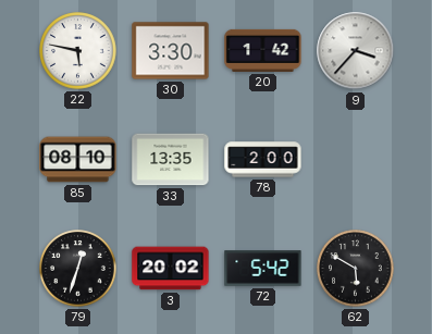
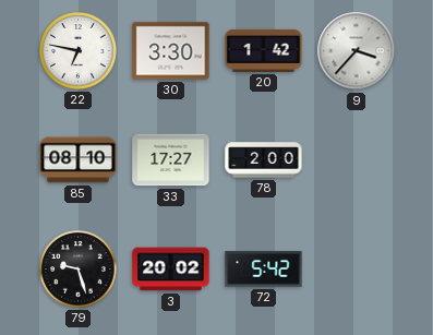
22: 5:47 -> 6:47
33: 13:35 -> 17:27
79: 12:33 -> 9:27
62: 5:50 -> none
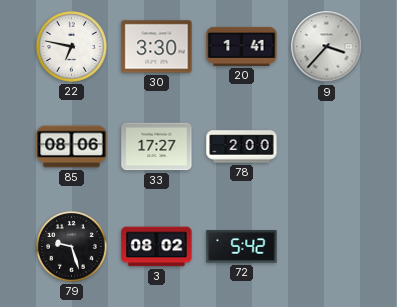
20: 1:42 -> 1:41
85: 08:10 -> 08:06
3: 20:02 -> 08:02
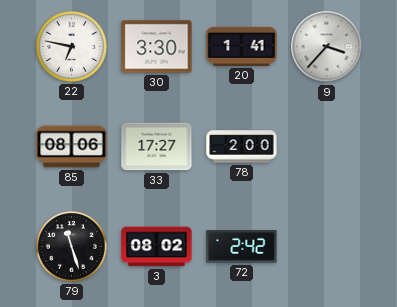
79: 9:27 -> 11:27
72: 5:42 -> 2:42
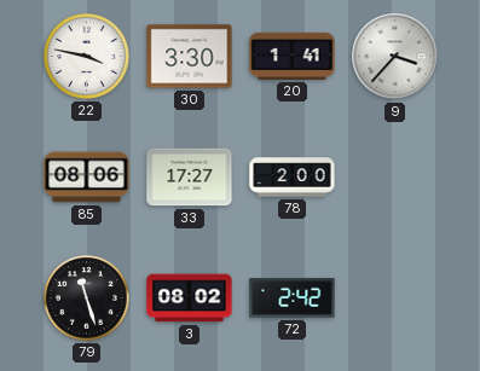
22: 6:47 -> 3:47
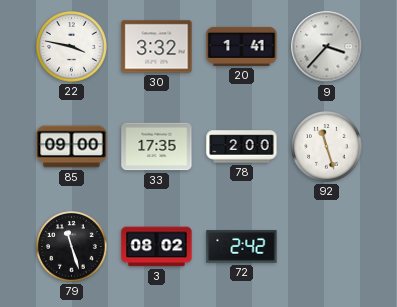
30: 3:30 -> 3:32
85: 08:06 -> 09:00
33: 17:27 -> 17:35
92: none -> 11:27
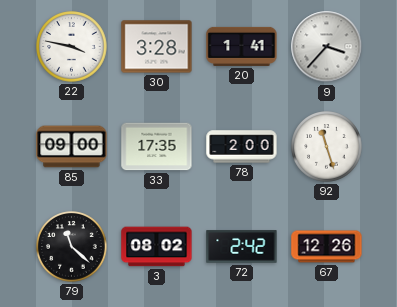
30: 3:32 -> 3:28
79: 11:27 -> 11:22
67: none -> 12:26
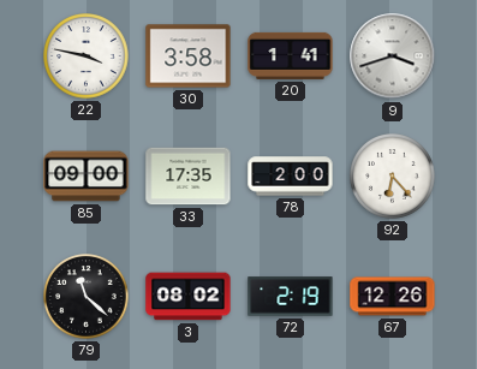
30: 3:28 -> 3:58
9: 3:37 -> 3:42
92: 11:27 -> 6:23
72: 2:42 -> 2:19
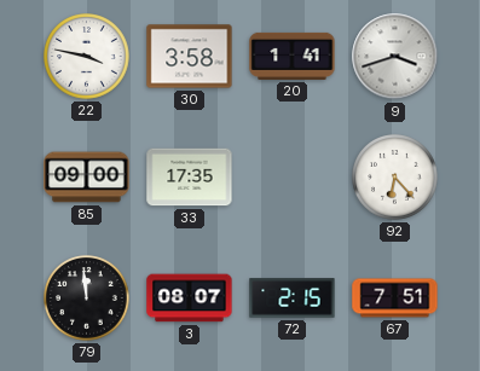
78: 2:00 -> none
79: 11:22 -> 11:59
3: 08:02 -> 08:07
72: 2:19 -> 2:15
67: 12:26 -> 7:51
